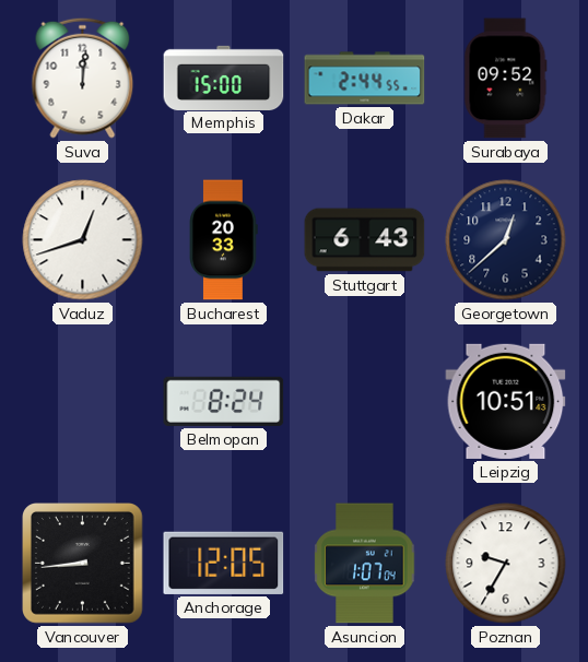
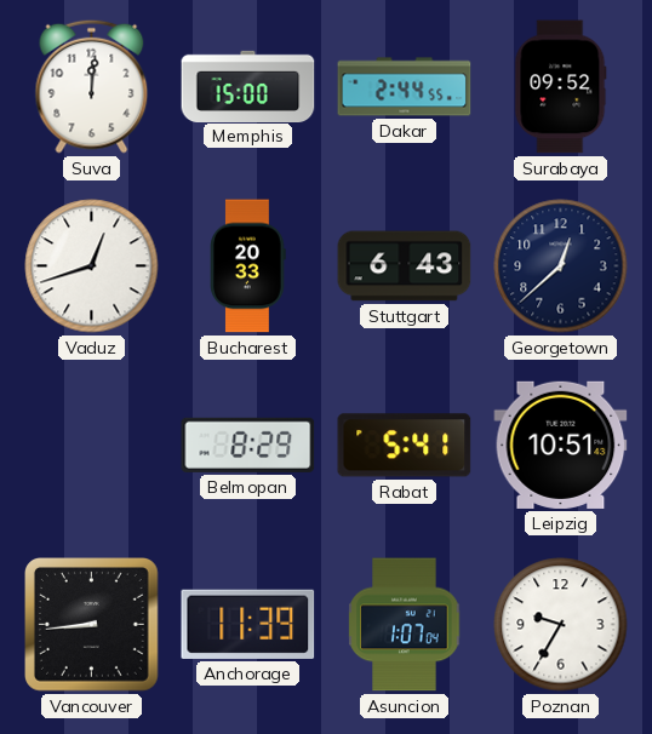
Belmopan: 8:24 -> 8:29
Rabat: none -> 5:41
Anchorage: 12:05 -> 11:39
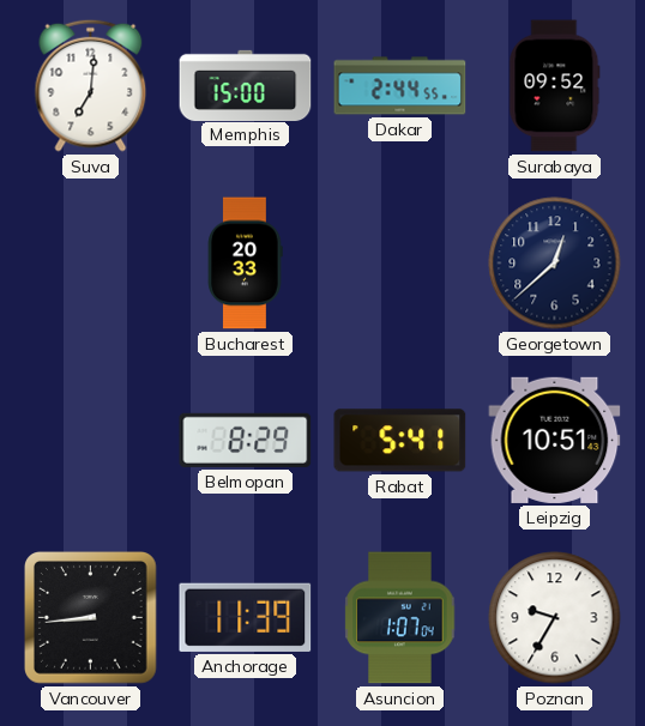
Suva: 12:01 -> 7:01
Vaduz: 12:42 -> none
Stuttgart: 6:43 -> none
